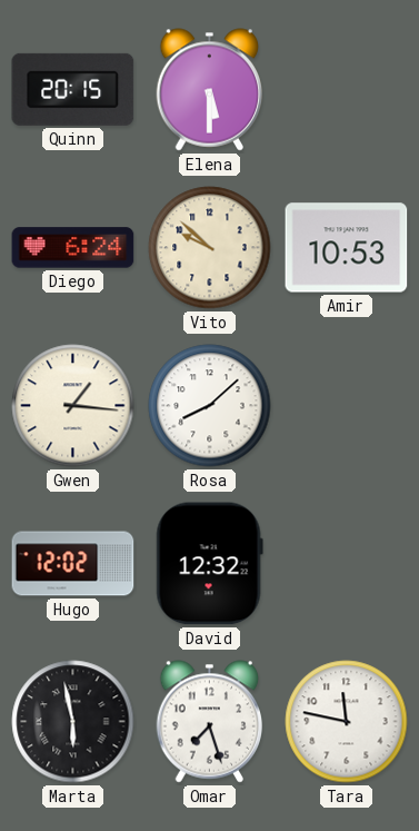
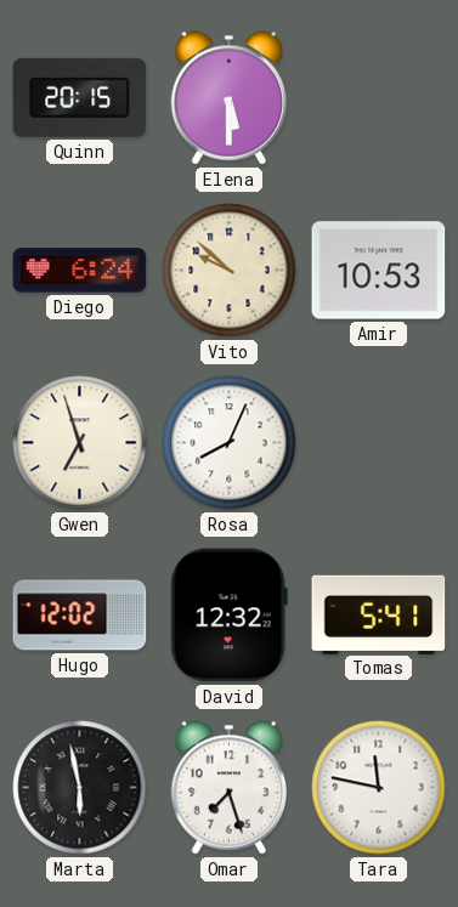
Gwen: 1:16 -> 6:57
Rosa: 8:08 -> 8:04
Tomas: none -> 5:41
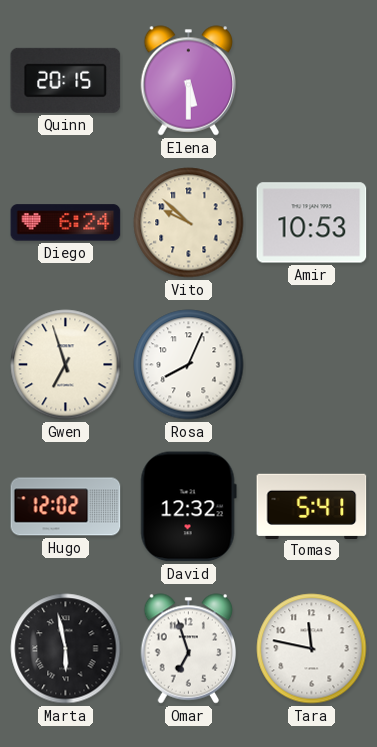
Omar: 7:27 -> 6:57
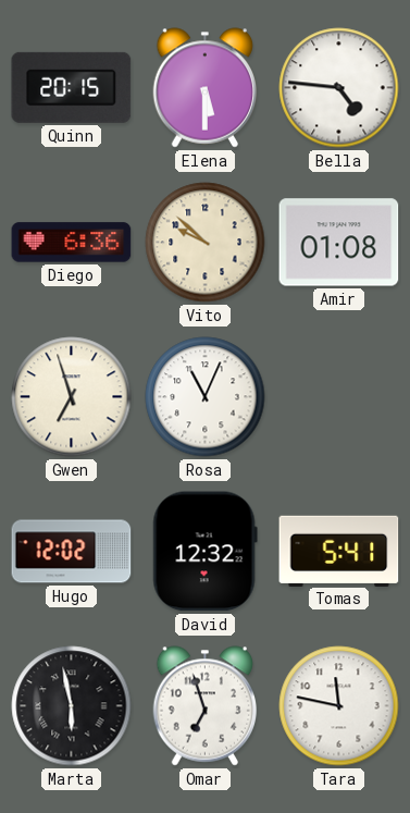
Bella: none -> 4:46
Diego: 6:24 -> 6:36
Amir: 10:53 -> 01:08
Rosa: 8:04 -> 11:04
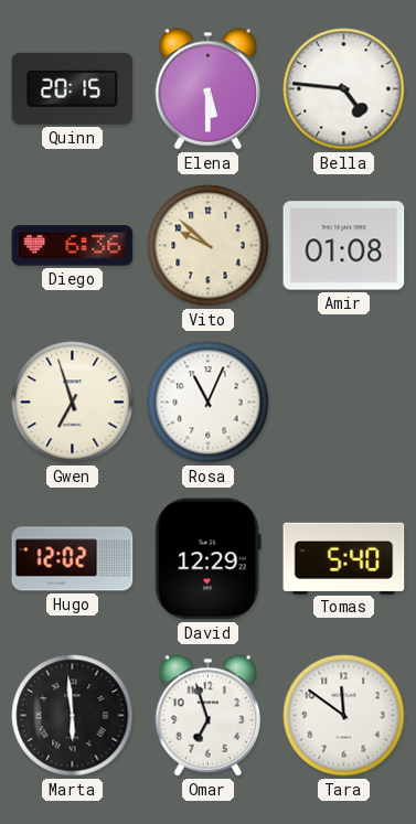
David: 12:32 -> 12:29
Tomas: 5:41 -> 5:40
Marta: 5:58 -> 5:59
Tara: 11:47 -> 11:51
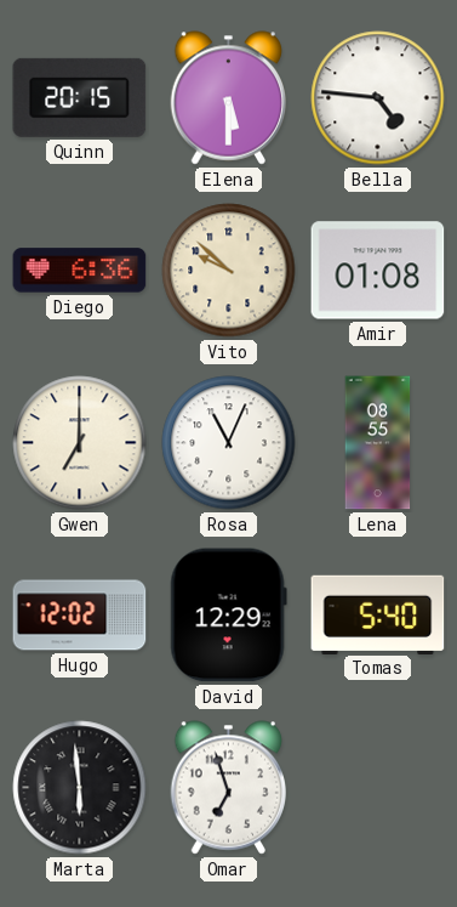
Gwen: 6:57 -> 7:00
Lena: none -> 08:55
Tara: 11:51 -> none
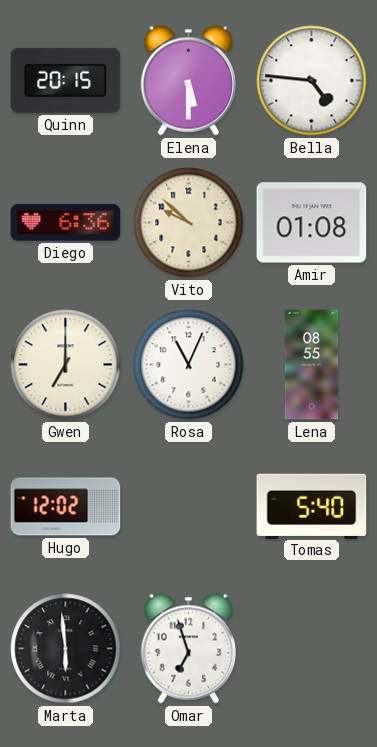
David: 12:29 -> none
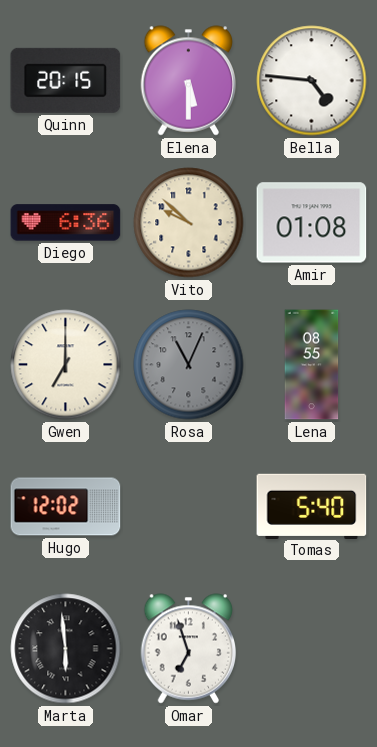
Rosa dial: white -> grey
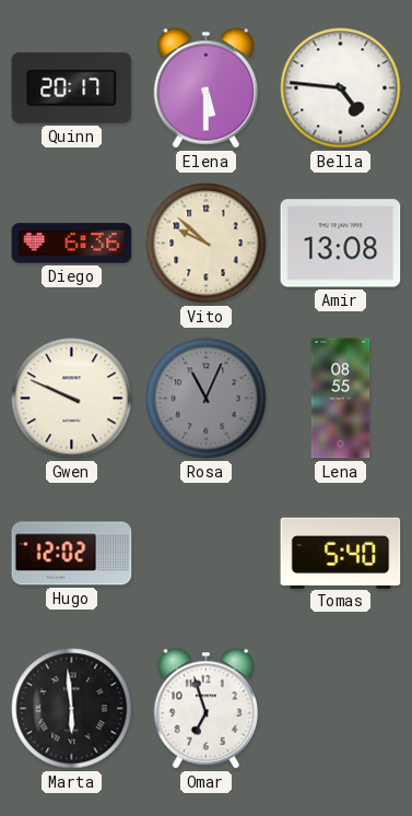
Quinn: 20:15 -> 20:17
Amir: 01:08 -> 13:08
Gwen: 7:00 -> 9:49
